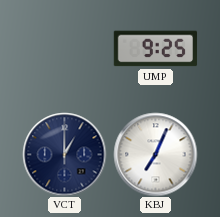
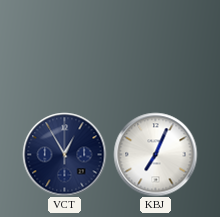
UMP: 9:25 -> none
VCT: 1:00 -> 12:55
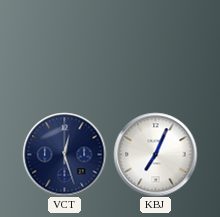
VCT: 12:55 -> 12:27
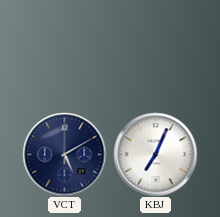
VCT: 12:27 -> 5:10
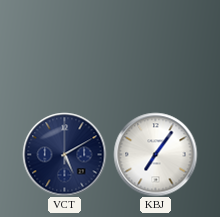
KBJ: 7:04 -> 7:06
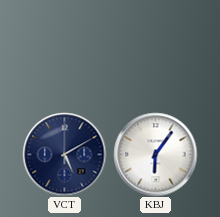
KBJ: 7:06 -> 6:06
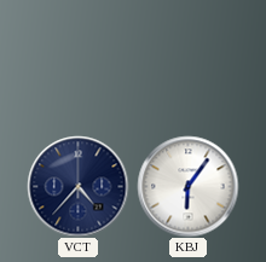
VCT: 5:10 -> 4:37
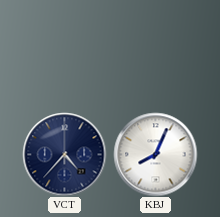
KBJ: 6:06 -> 8:04
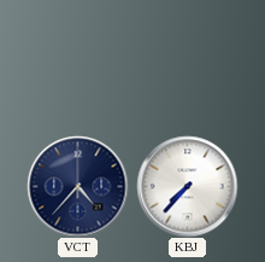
KBJ: 8:04 -> 7:37
